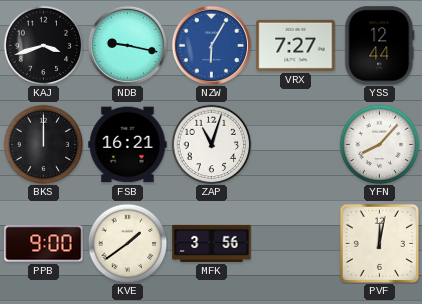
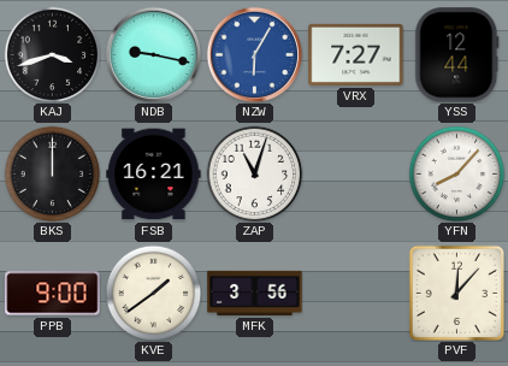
PVF: 12:02 -> 12:07
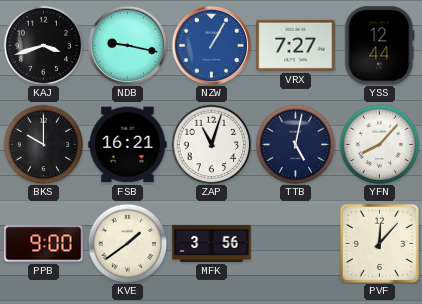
NZW: 6:05 -> 1:05
BKS: 12:00 -> 10:00
TTB: none -> 5:02
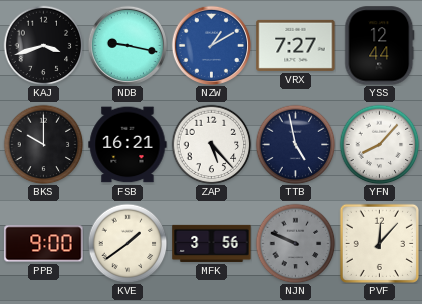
NZW: 1:05 -> 1:10
ZAP: 11:03 -> 5:23
TTB: 5:02 -> 4:58
NJN: none -> 9:49
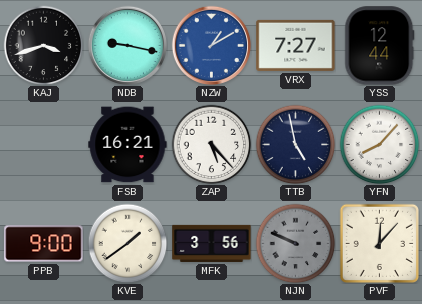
BKS: 10:00 -> none
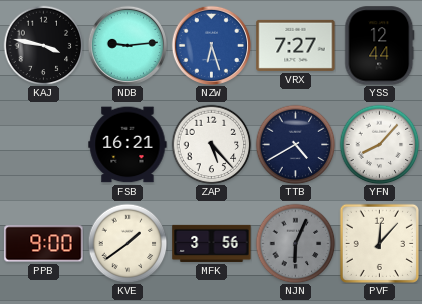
KAJ: 3:42 -> 3:47
NDB: 9:17 -> 9:14
NZW: 1:10 -> 6:27
TTB: 4:58 -> 4:40
NJN: 9:49 -> 6:04
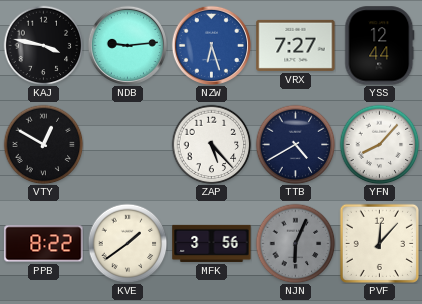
VTY: none -> 12:50
FSB: 16:21 -> none
PPB: 9:00 -> 8:22
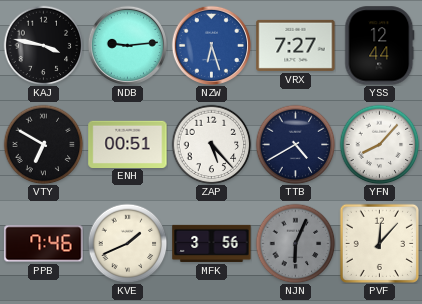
VTY: 12:50 -> 6:50
ENH: none -> 00:51
PPB: 8:22 -> 7:46
KVE: 1:39 -> 1:41
